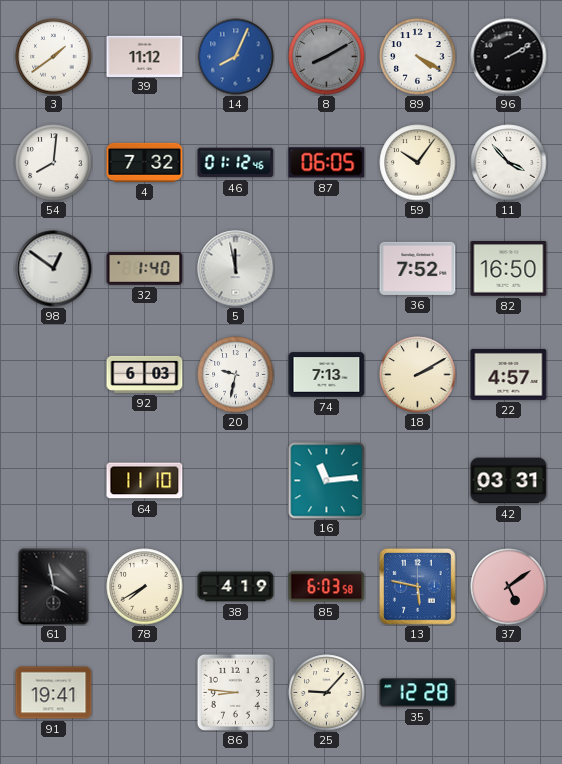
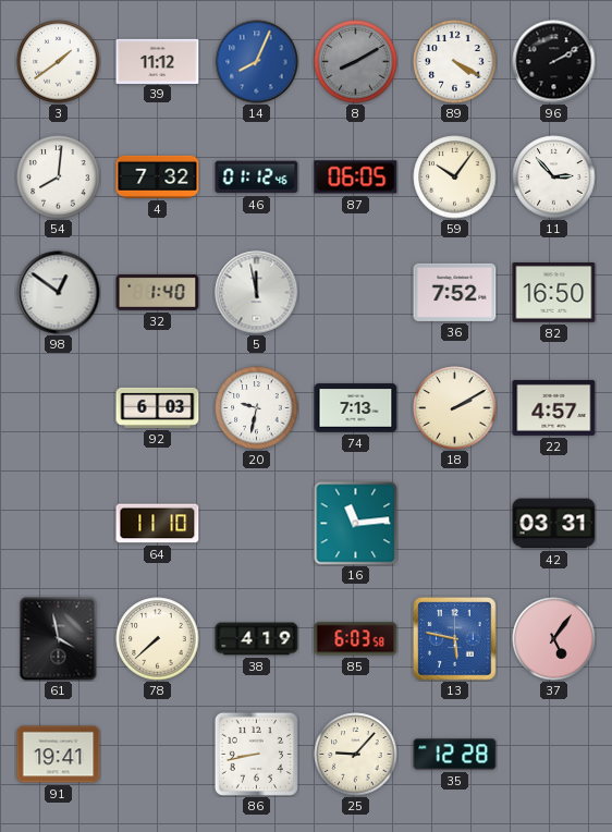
11: 3:53 -> 2:53
78: 7:40 -> 7:38
37: 5:09 -> 5:06
86: 8:46 -> 8:43
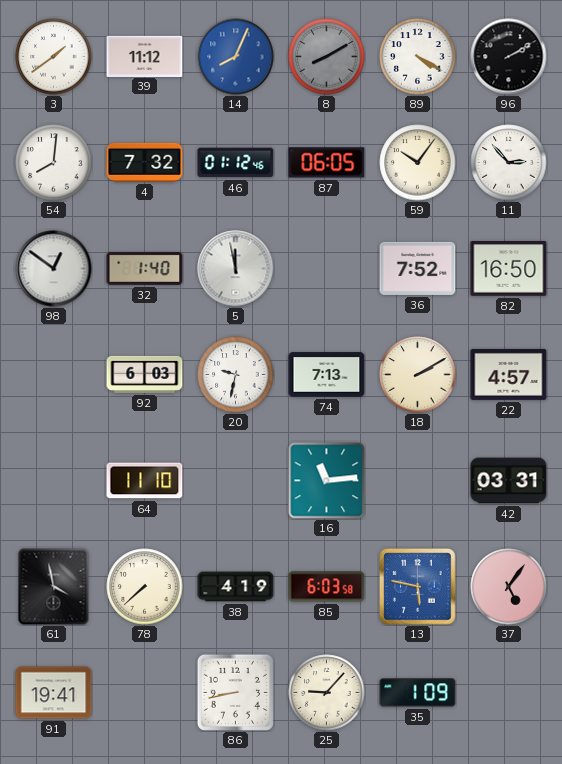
35: 12:28 -> 1:09
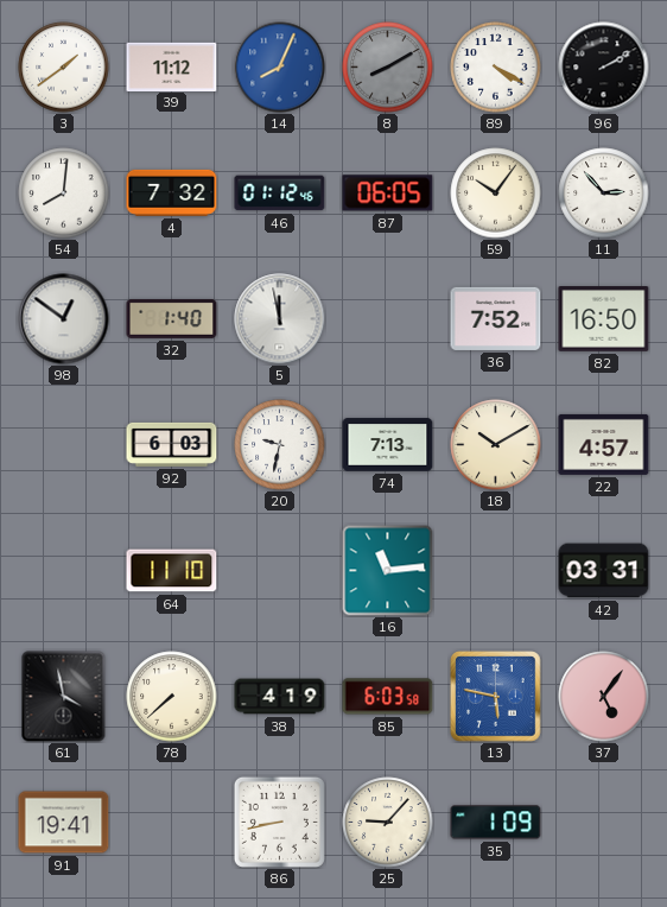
18: 2:10 -> 10:10
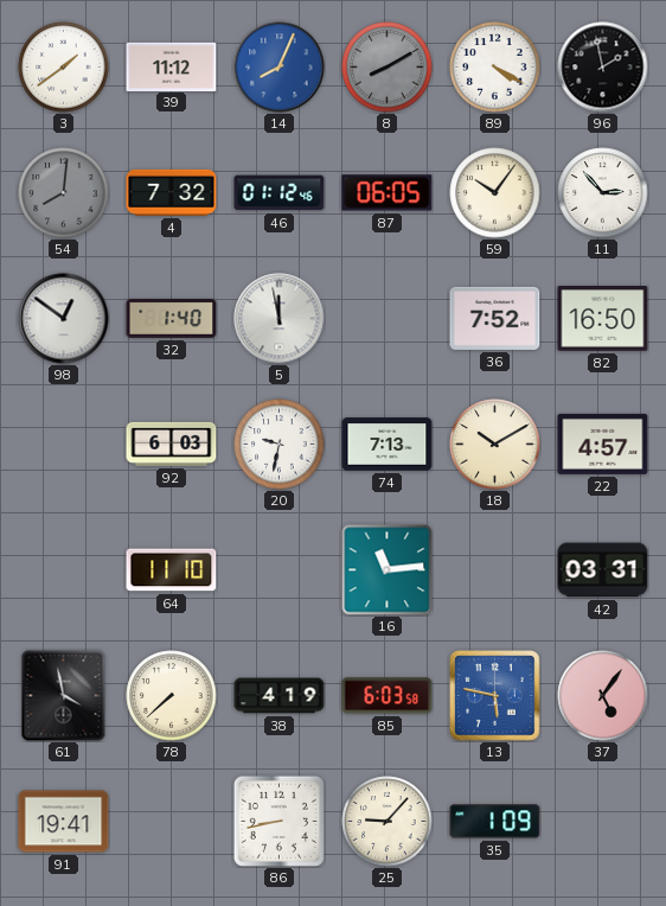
96: 2:10 -> 1:58
54 dial: white -> grey
